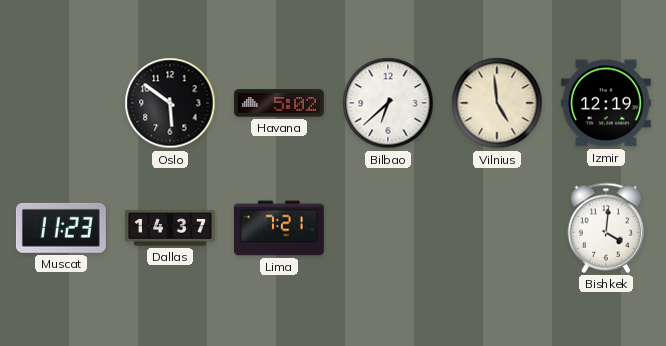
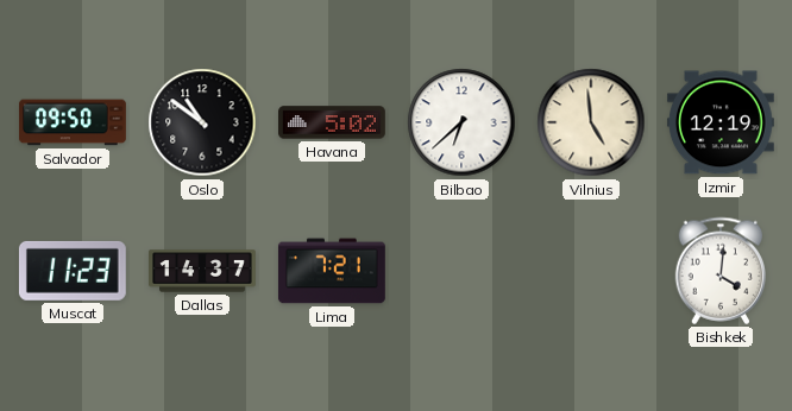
Salvador: none -> 09:50
Oslo: 5:51 -> 10:51
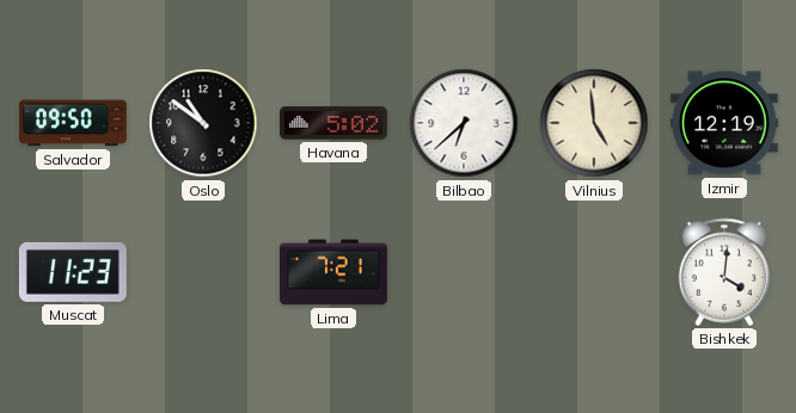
Dallas: 14:37 -> none
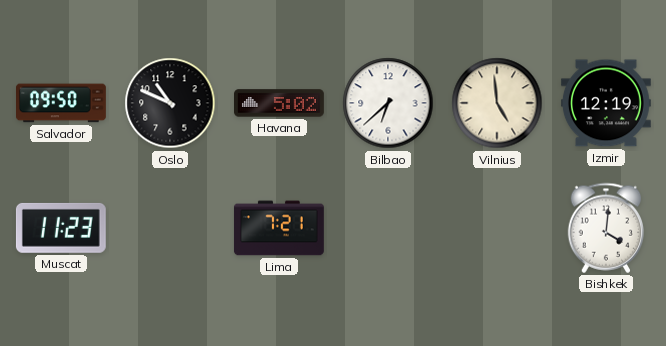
Oslo: 10:51 -> 10:49
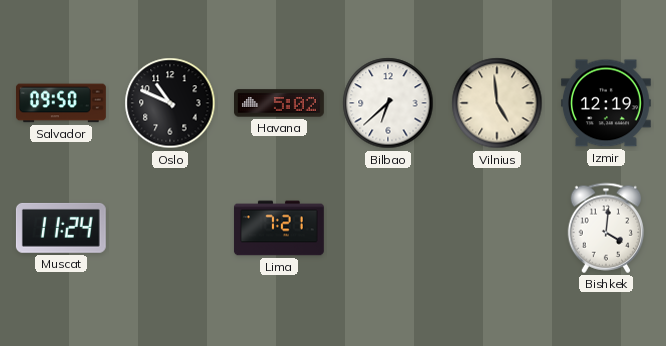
Muscat: 11:23 -> 11:24
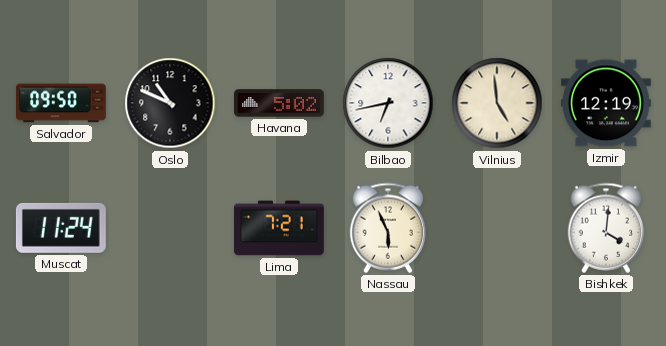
Bilbao: 6:38 -> 6:43
Nassau: none -> 5:56
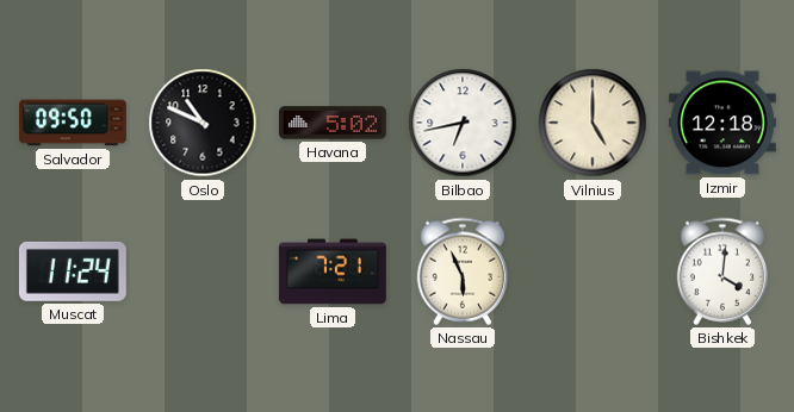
Vilnius: 4:59 -> 5:00
Izmir: 12:19 -> 12:18
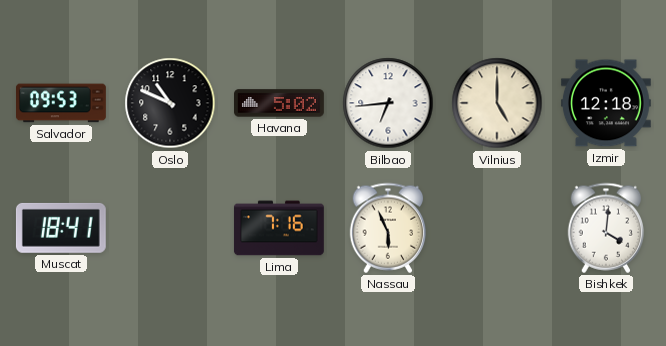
Salvador: 09:50 -> 09:53
Bilbao: 6:43 -> 6:44
Muscat: 11:24 -> 18:41
Lima: 7:21 -> 7:16
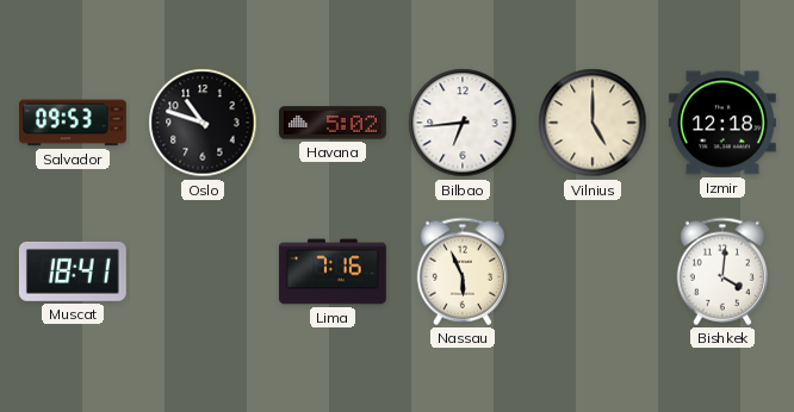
Oslo: 10:49 -> 10:48
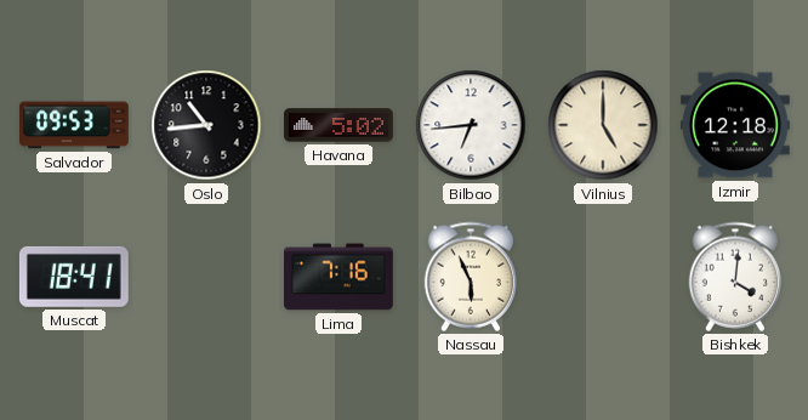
Oslo: 10:48 -> 10:44
